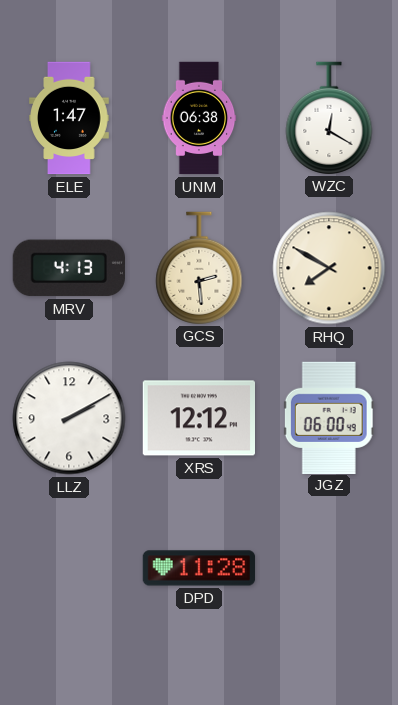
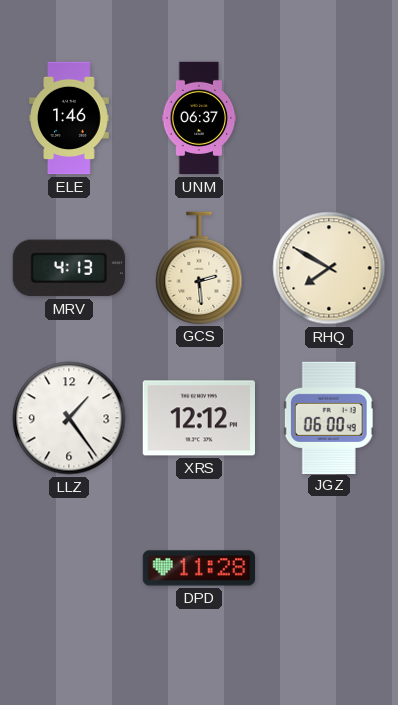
ELE: 1:47 -> 1:46
UNM: 06:38 -> 06:37
WZC: 12:20 -> none
LLZ: 2:10 -> 1:24
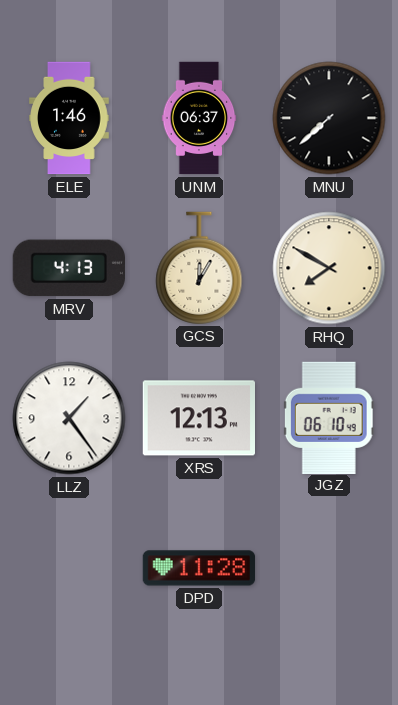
MNU: none -> 7:38
GCS: 2:29 -> 12:05
XRS: 12:12 -> 12:13
JGZ: 06:00 -> 06:10
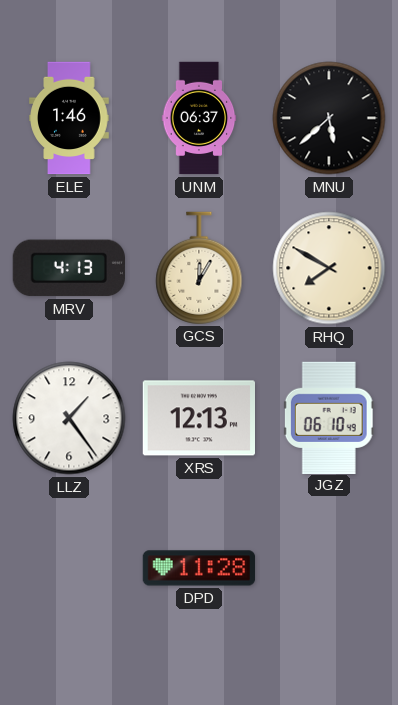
MNU: 7:38 -> 5:38
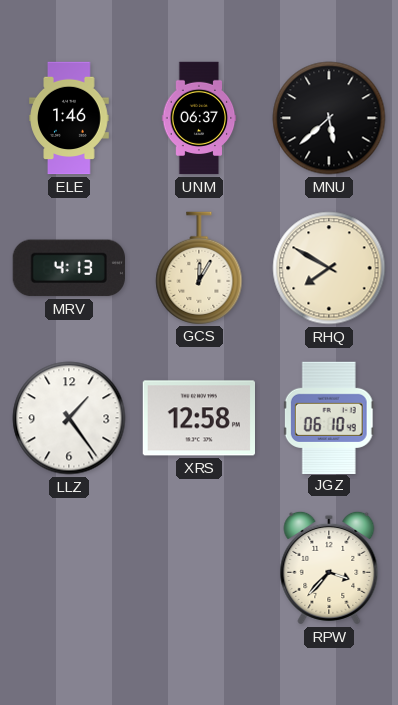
XRS: 12:13 -> 12:58
DPD: 11:28 -> none
RPW: none -> 3:37
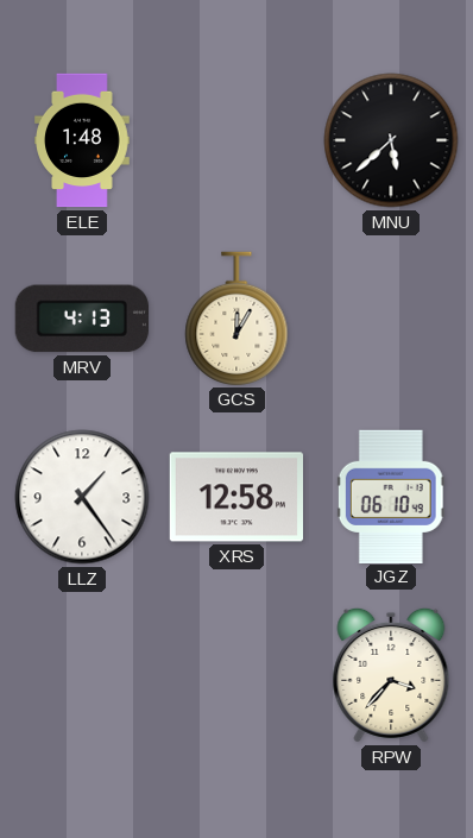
ELE: 1:46 -> 1:48
UNM: 06:37 -> none
RHQ: 7:50 -> none
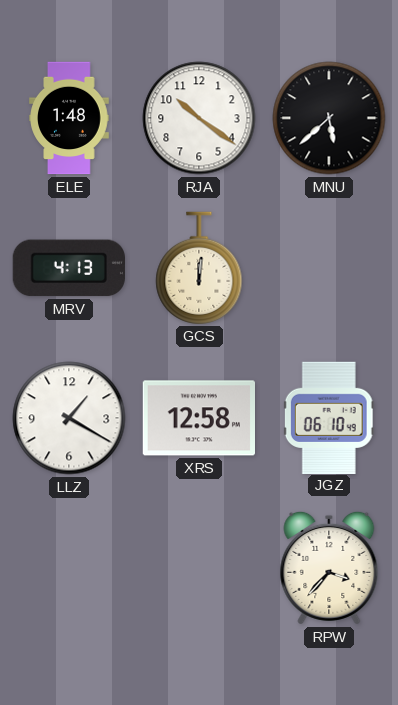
RJA: none -> 10:21
GCS: 12:05 -> 12:01
LLZ: 1:24 -> 1:20
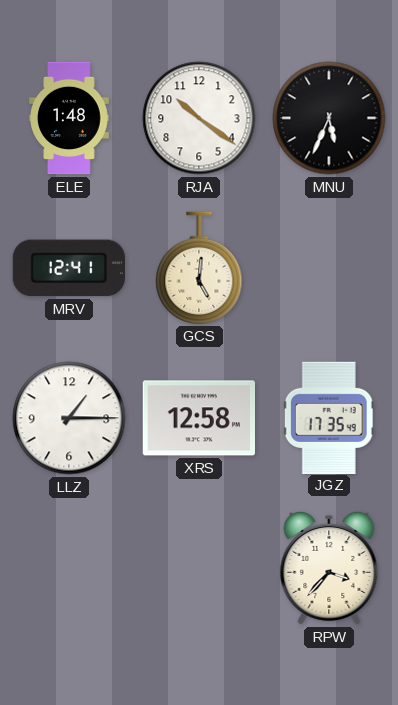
MNU: 5:38 -> 5:34
MRV: 4:13 -> 12:41
GCS: 12:01 -> 5:01
LLZ: 1:20 -> 1:15
JGZ: 06:10 -> 17:35
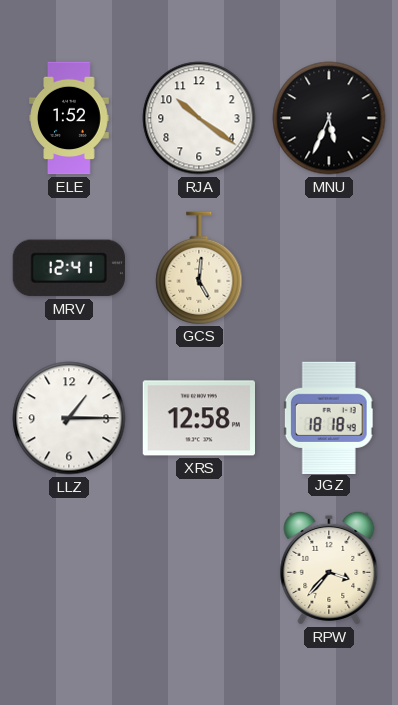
ELE: 1:48 -> 1:52
JGZ: 17:35 -> 18:18
